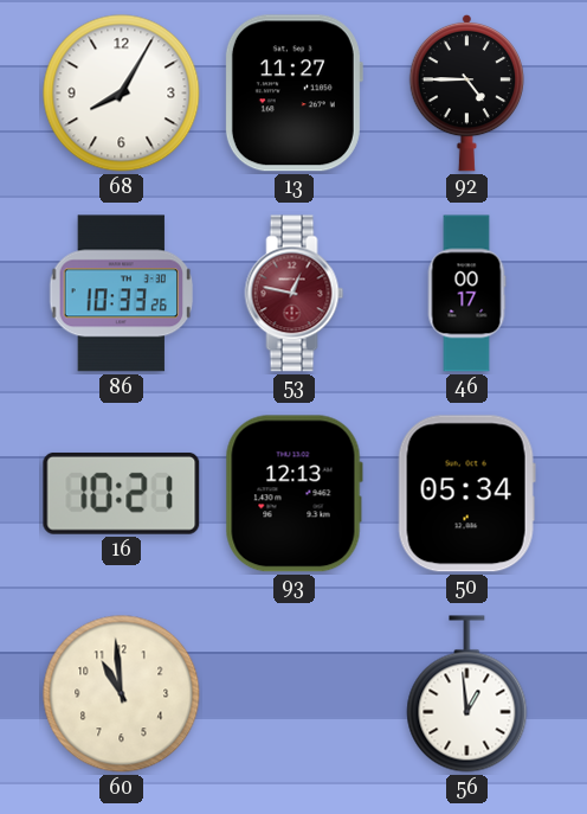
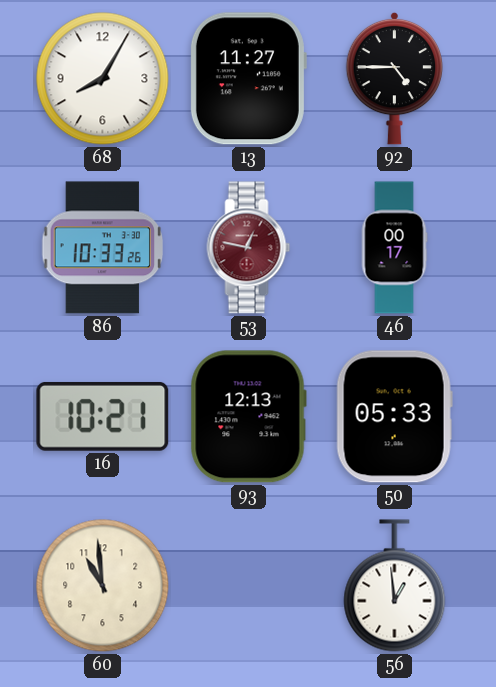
50: 05:34 -> 05:33
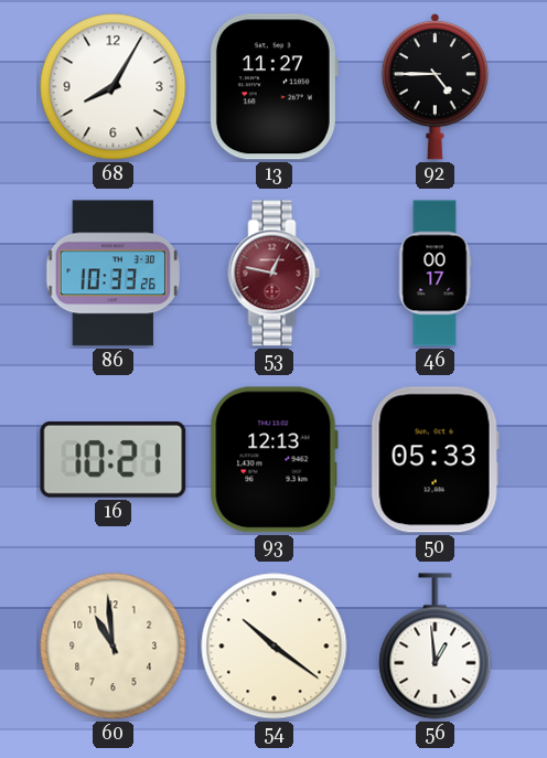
54: none -> 10:21
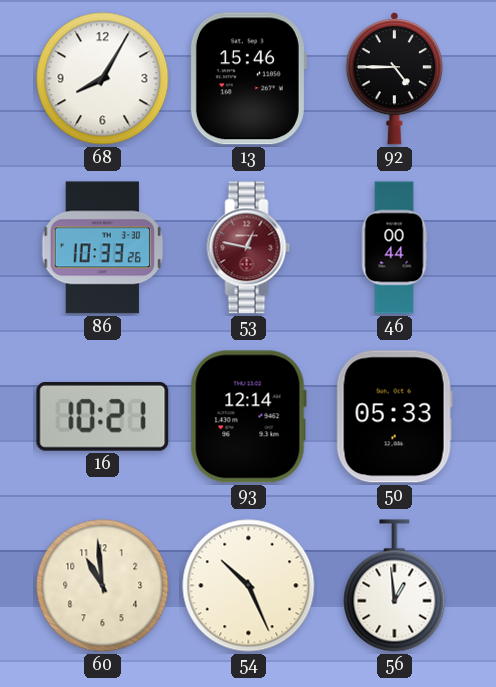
13: 11:27 -> 15:46
46: 00:17 -> 00:44
93: 12:13 -> 12:14
54: 10:21 -> 10:26
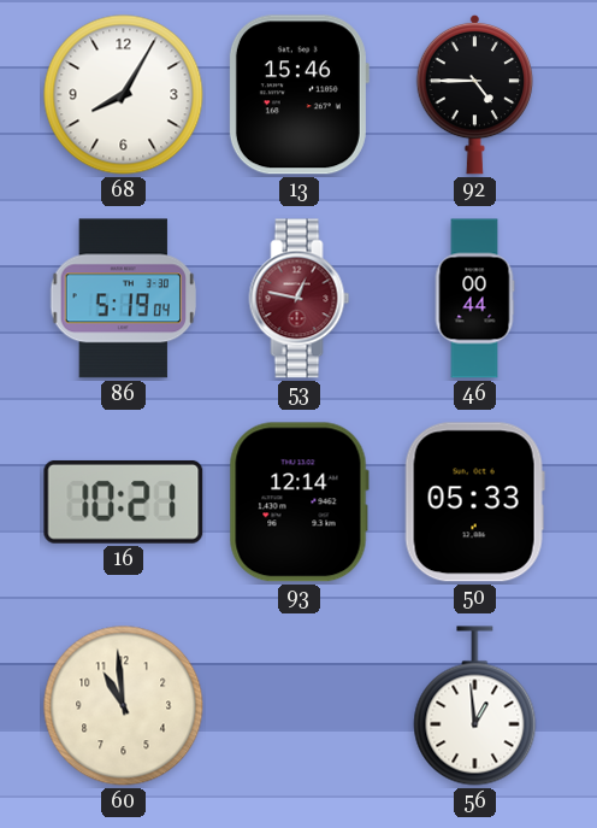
86: 10:33 -> 5:19
54: 10:26 -> none
